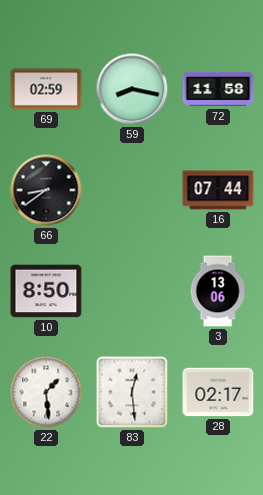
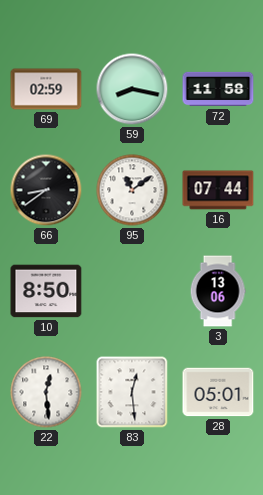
95: none -> 11:09
22: 1:29 -> 12:29
28: 02:17 -> 05:01
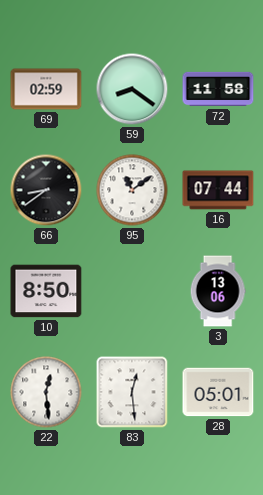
59: 8:17 -> 8:21
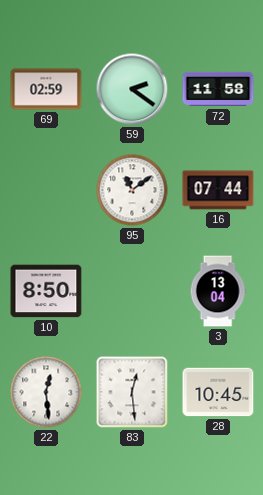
59: 8:21 -> 2:21
66: 8:39 -> none
3: 13:06 -> 13:04
28: 05:01 -> 10:45
